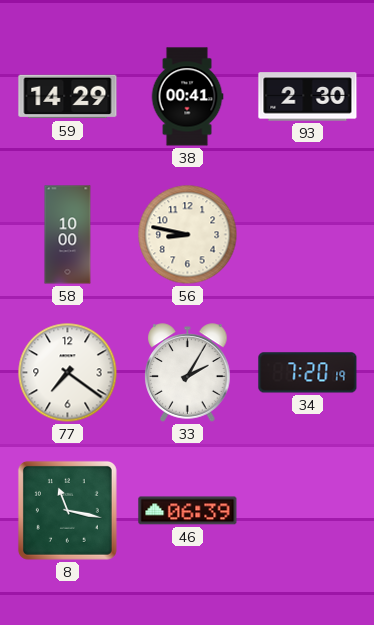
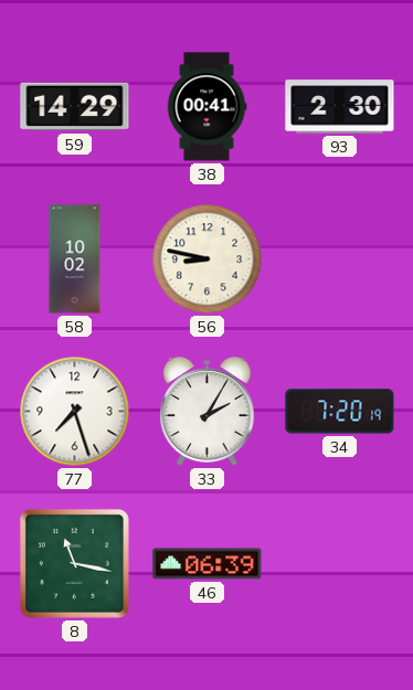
58: 10:00 -> 10:02
77: 7:21 -> 7:27
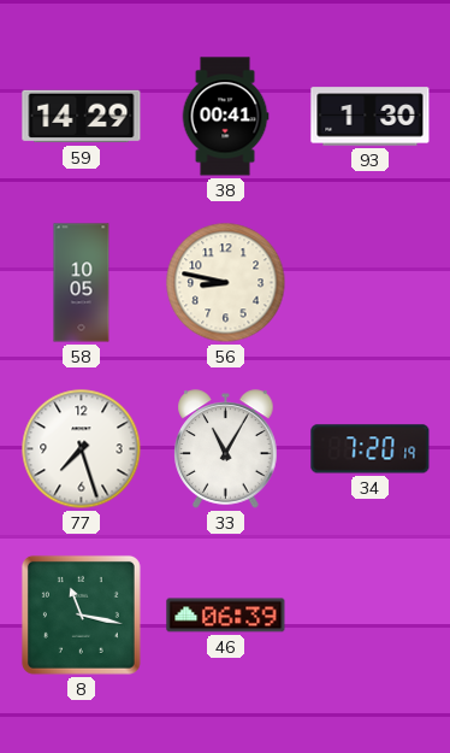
93: 2:30 -> 1:30
58: 10:02 -> 10:05
33: 2:05 -> 11:05
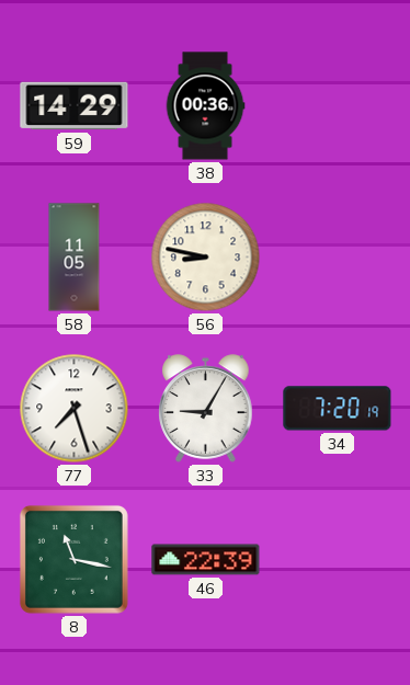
38: 00:41 -> 00:36
93: 1:30 -> none
58: 10:05 -> 11:05
33: 11:05 -> 9:05
46: 06:39 -> 22:39
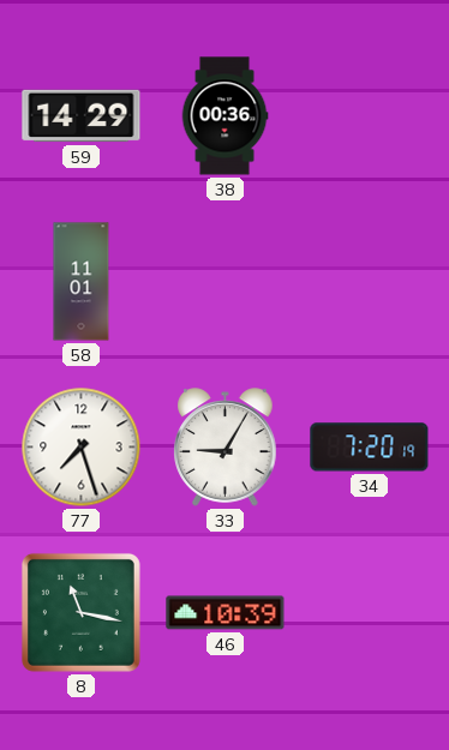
58: 11:05 -> 11:01
56: 8:47 -> none
46: 22:39 -> 10:39
